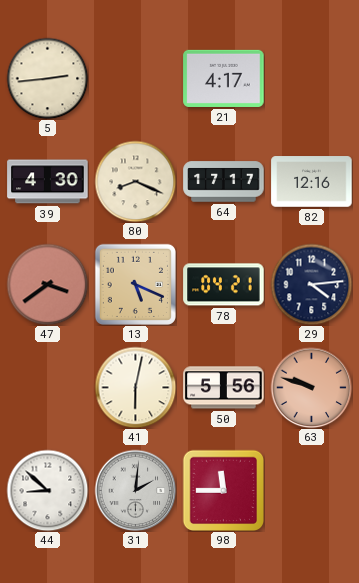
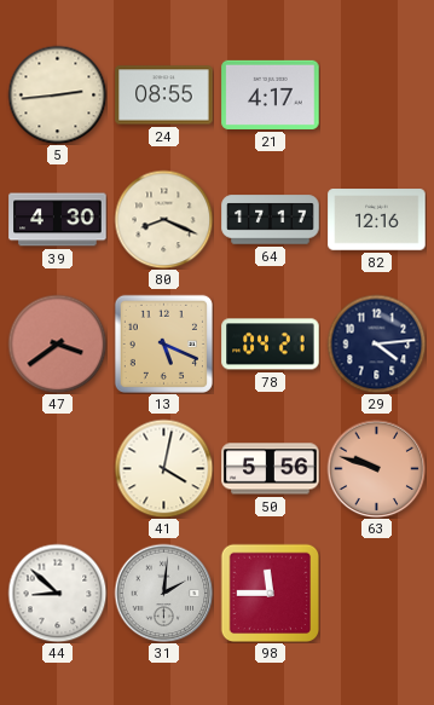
24: none -> 08:55
41: 6:02 -> 4:02
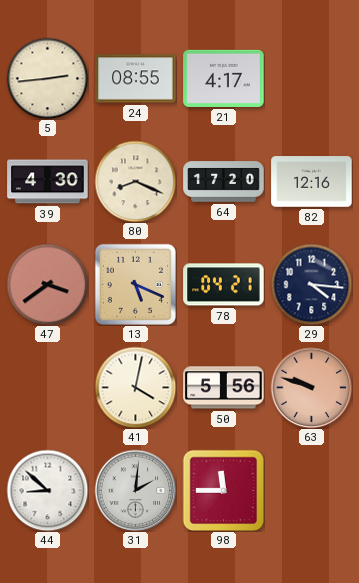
64: 17:17 -> 17:20
29: 4:14 -> 4:16
